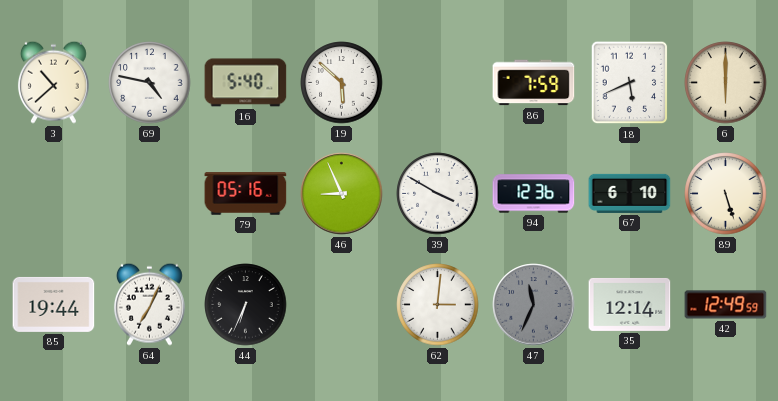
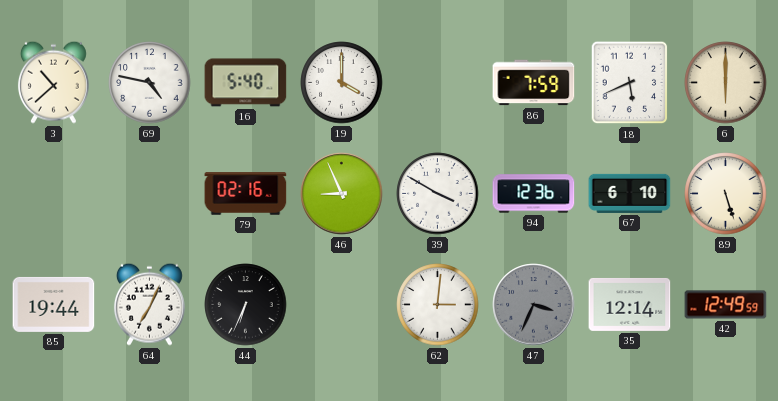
19: 5:52 -> 4:00
79: 05:16 -> 02:16
47: 11:34 -> 3:34
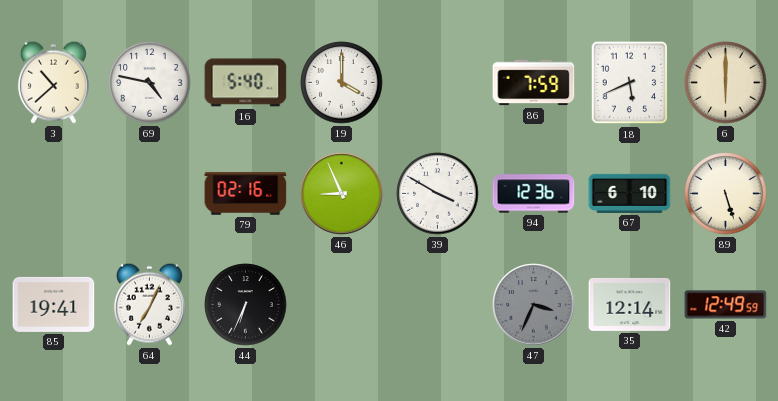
85: 19:44 -> 19:41
62: 3:01 -> none
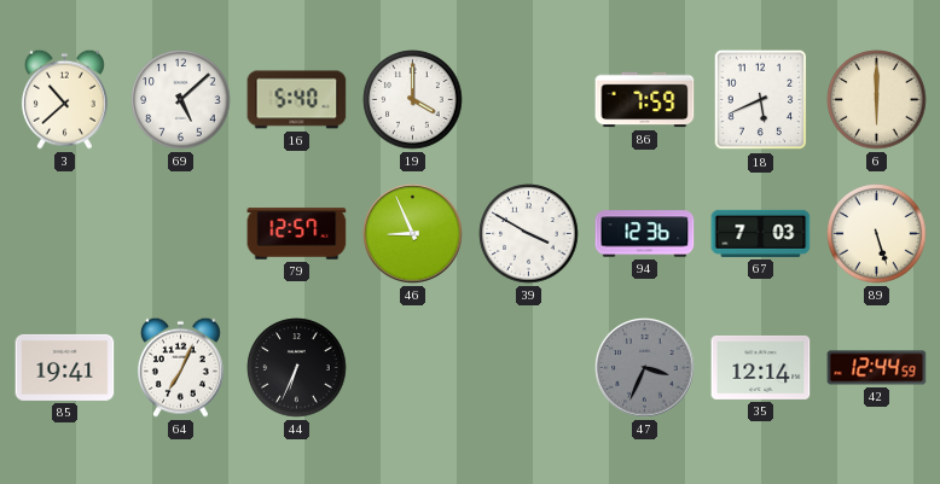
69: 4:47 -> 5:08
79: 02:16 -> 12:57
67: 6:10 -> 7:03
42: 12:49 -> 12:44
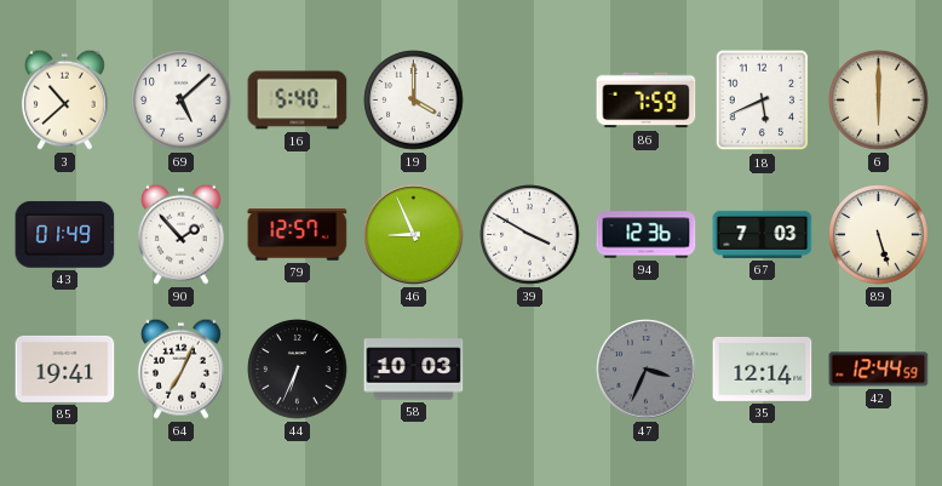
43: none -> 01:49
90: none -> 1:53
58: none -> 10:03
